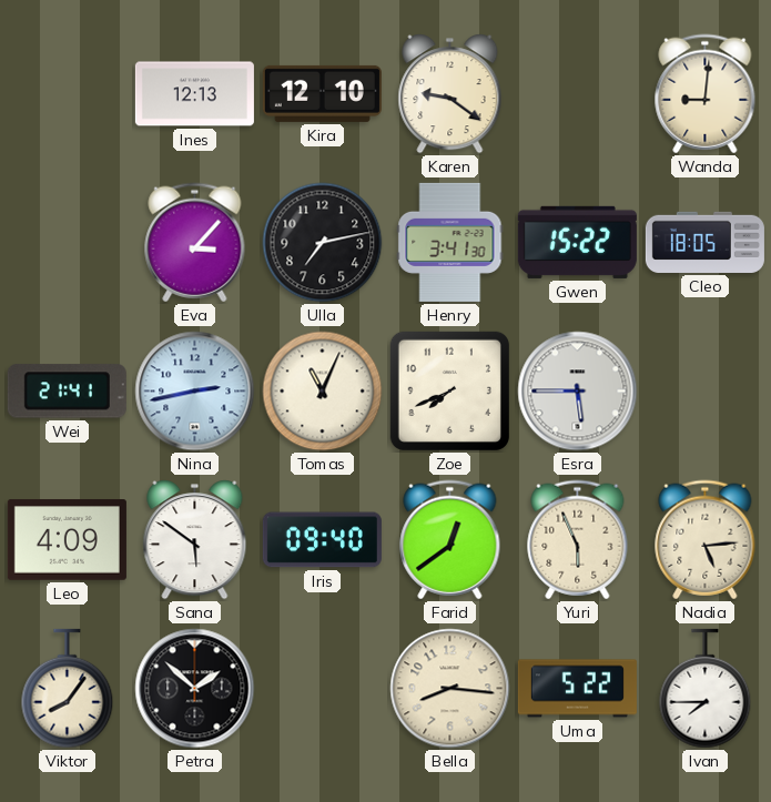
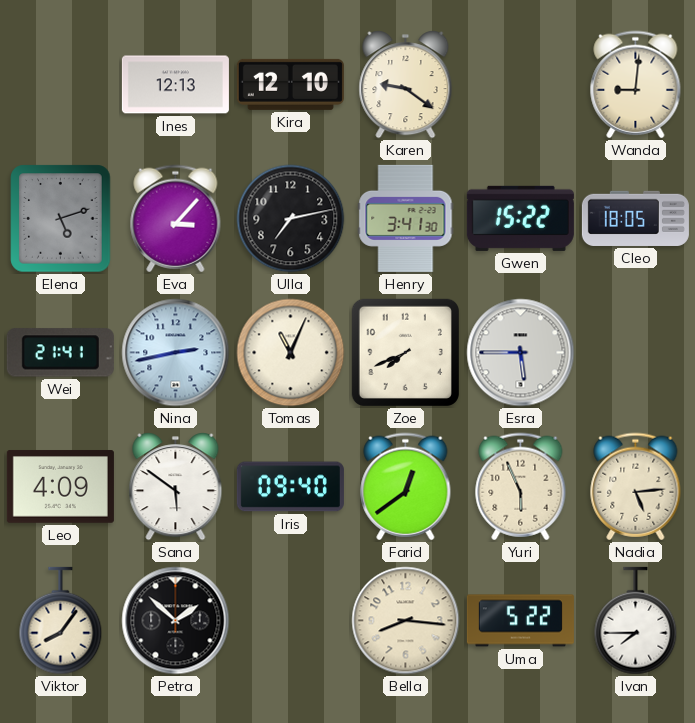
Elena: none -> 5:12
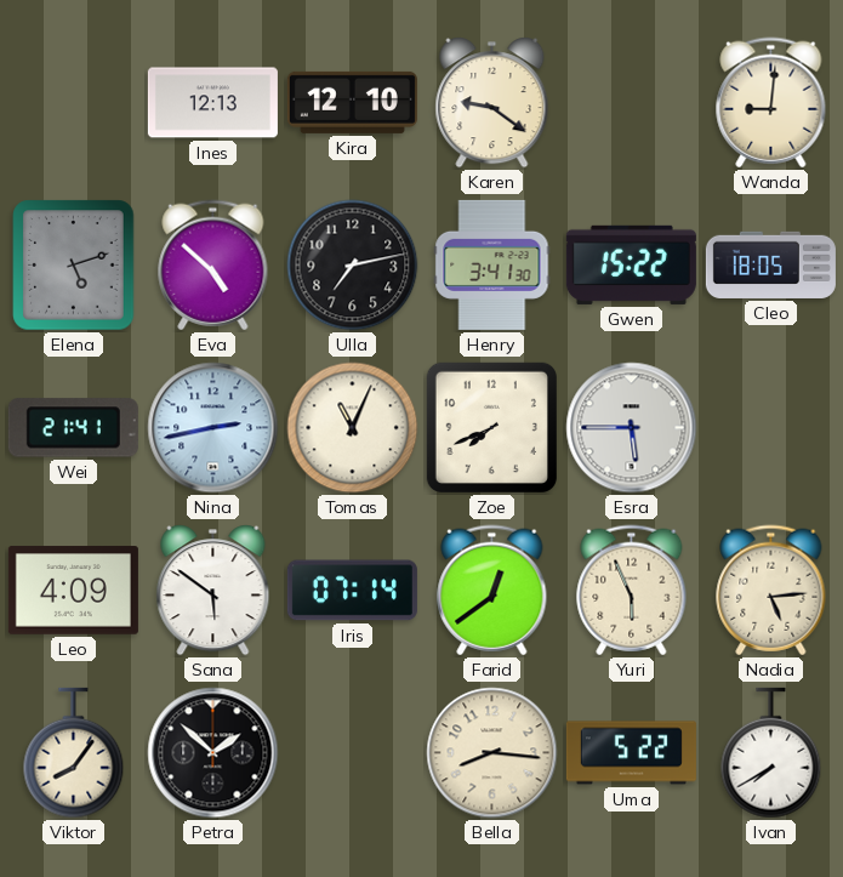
Eva: 3:07 -> 4:52
Iris: 09:40 -> 07:14
Ivan: 7:45 -> 7:40
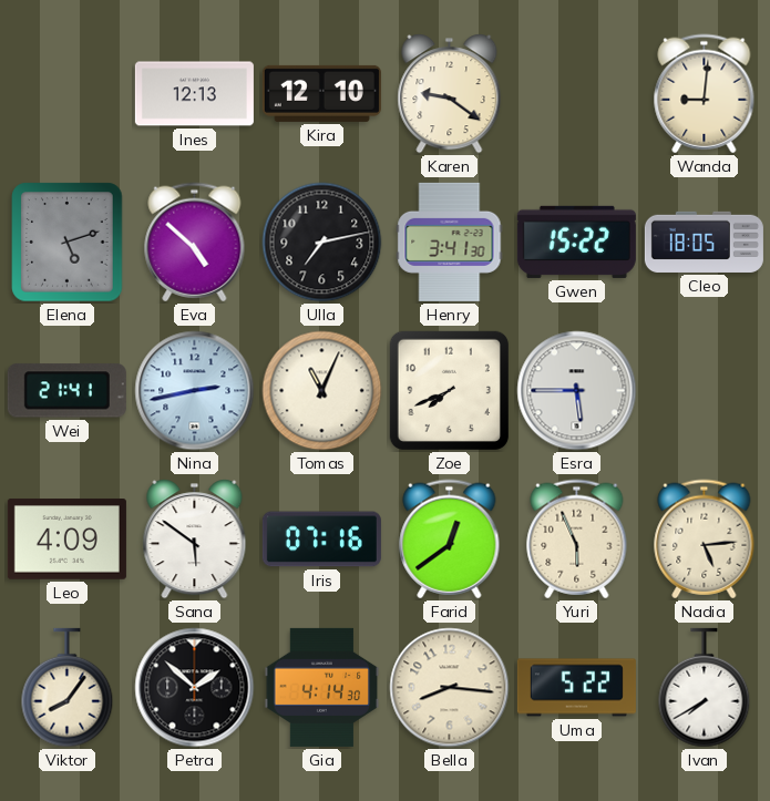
Iris: 07:14 -> 07:16
Gia: none -> 4:14
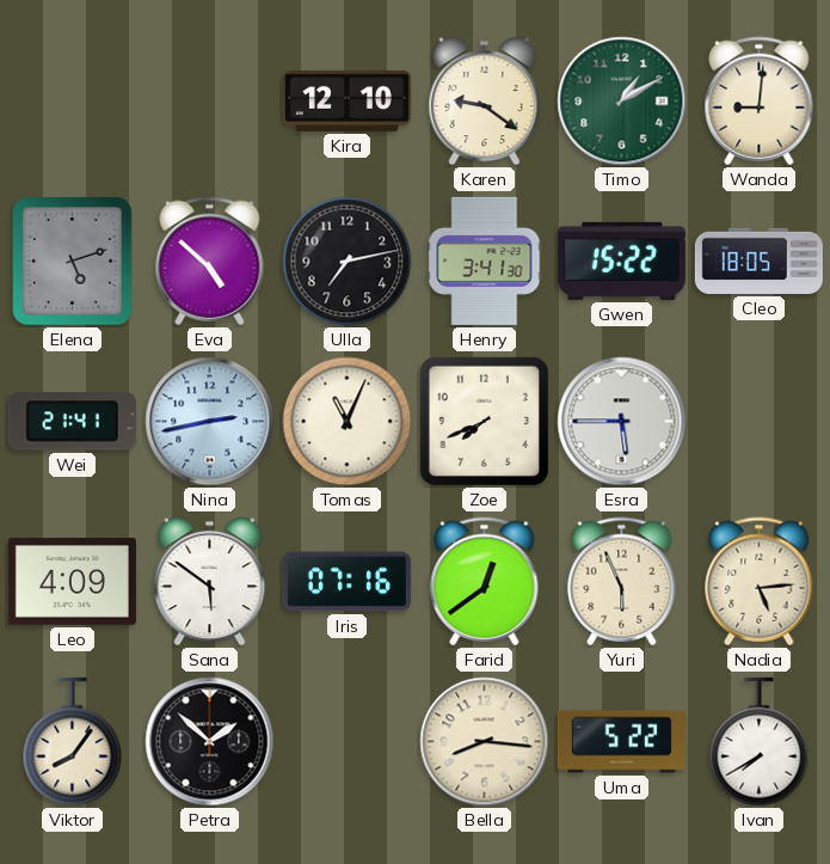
Ines: 12:13 -> none
Timo: none -> 1:10
Gia: 4:14 -> none
